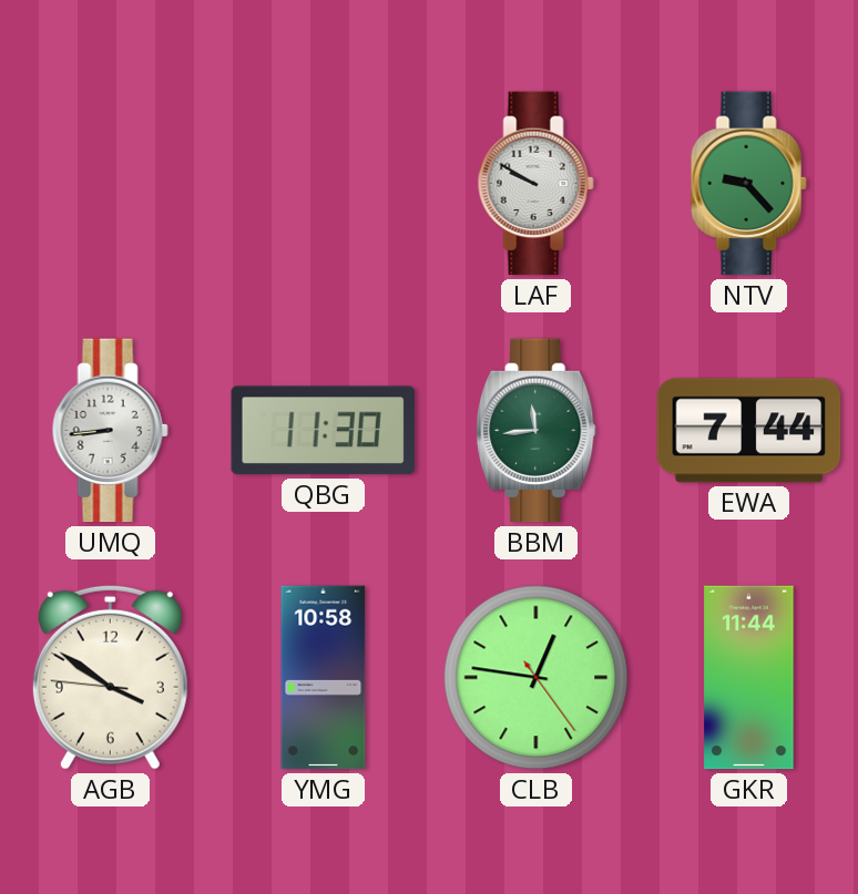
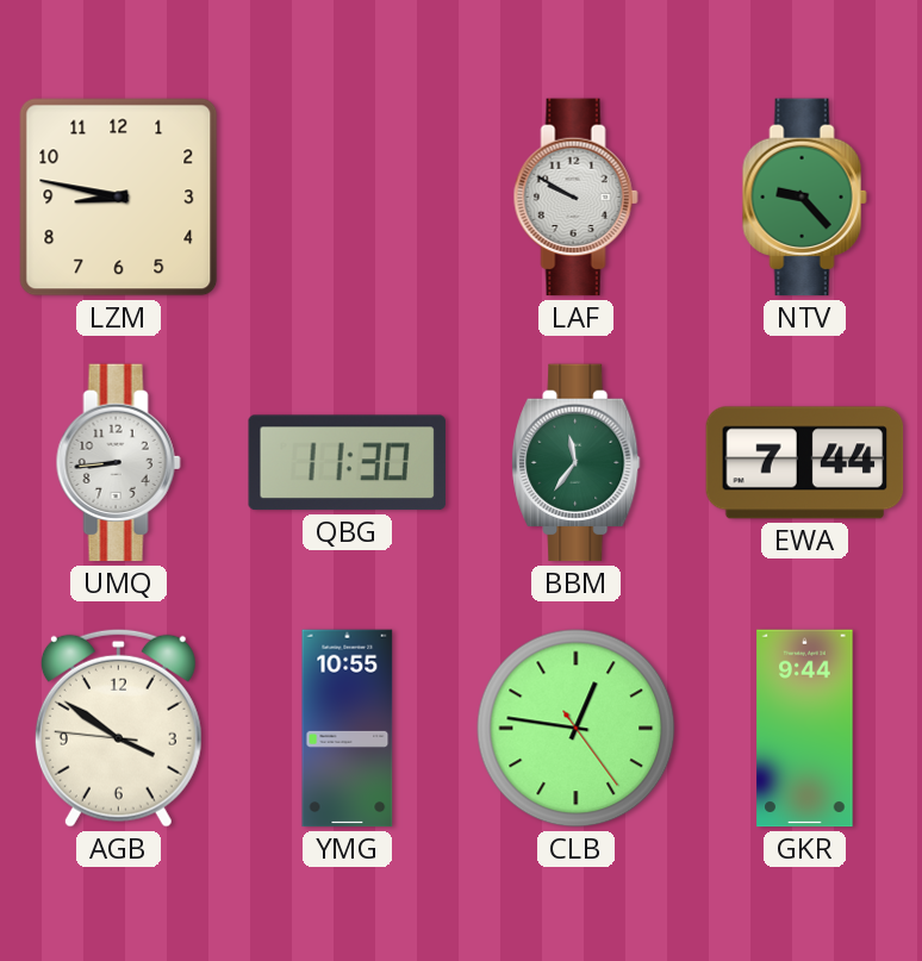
LZM: none -> 8:47
BBM: 11:44 -> 11:36
YMG: 10:58 -> 10:55
GKR: 11:44 -> 9:44
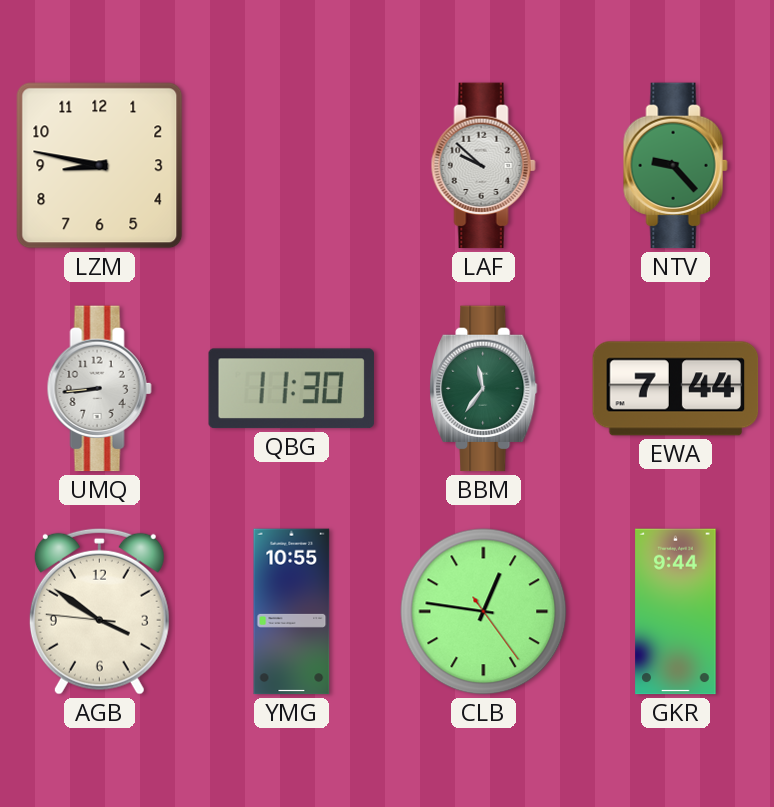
LAF: 9:50 -> 9:52
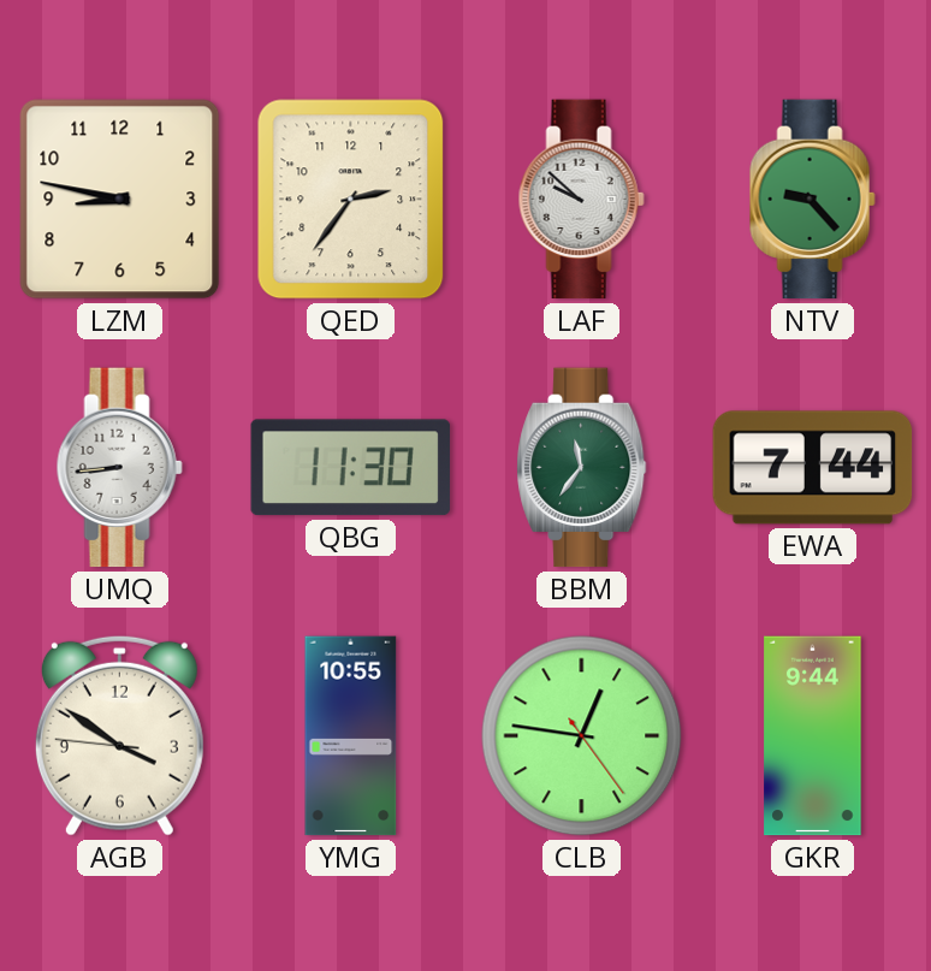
QED: none -> 2:36
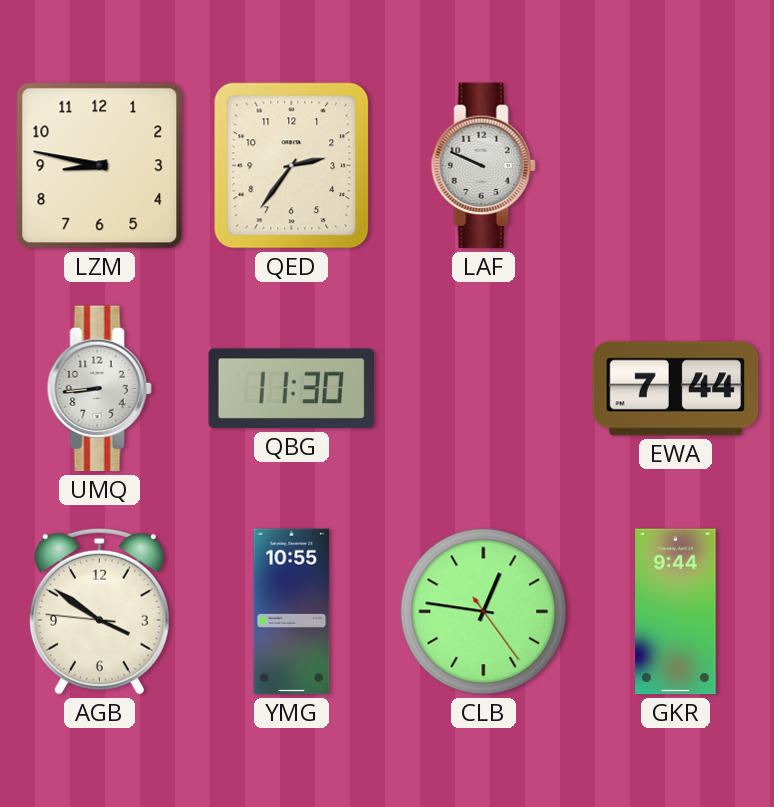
LAF: 9:52 -> 9:49
NTV: 9:23 -> none
BBM: 11:36 -> none
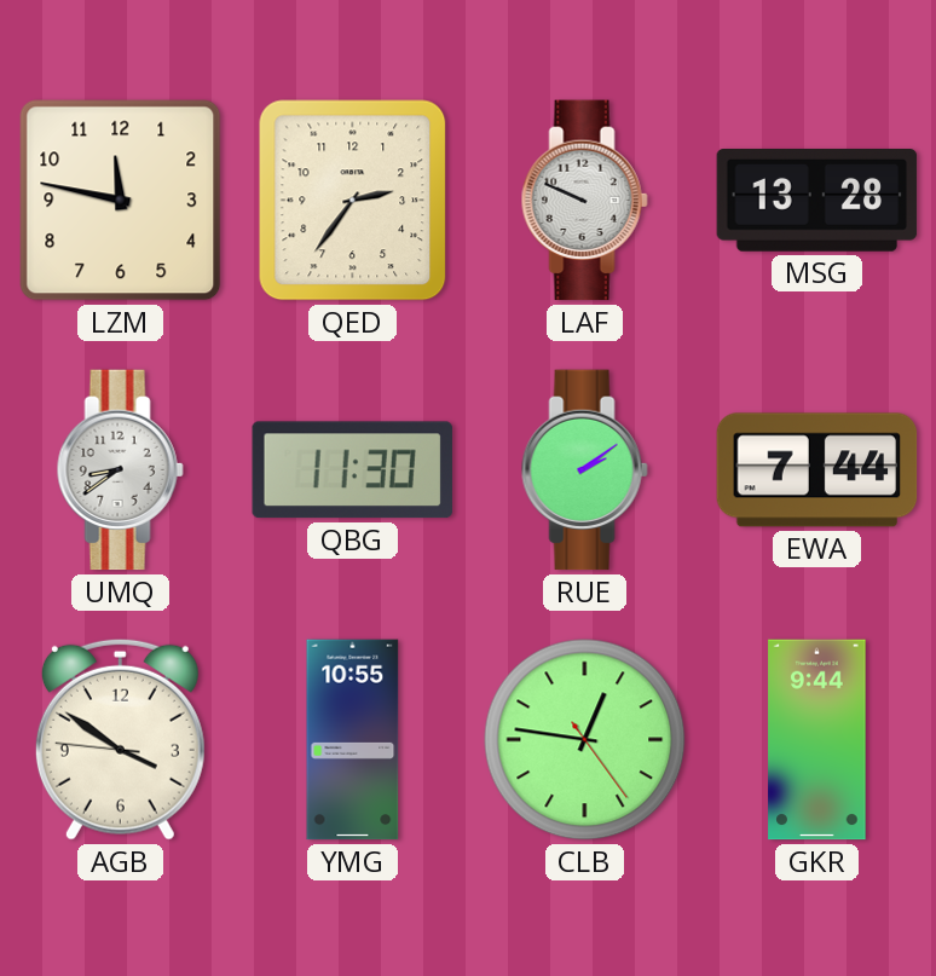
LZM: 8:47 -> 11:47
MSG: none -> 13:28
UMQ: 8:44 -> 8:39
RUE: none -> 2:09
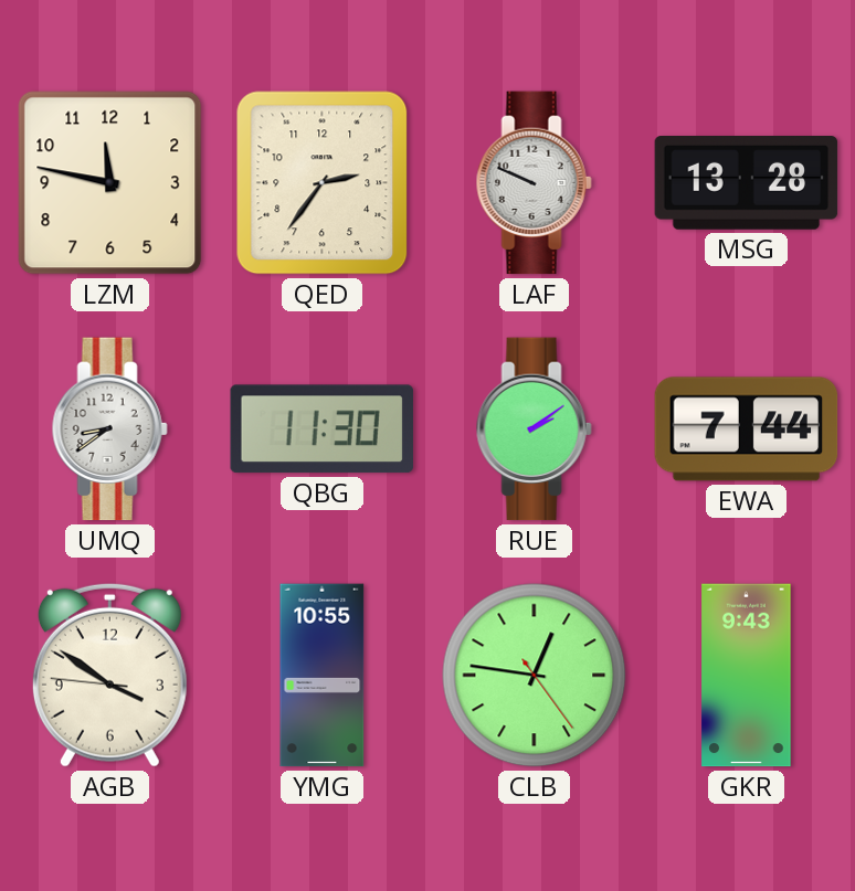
GKR: 9:44 -> 9:43
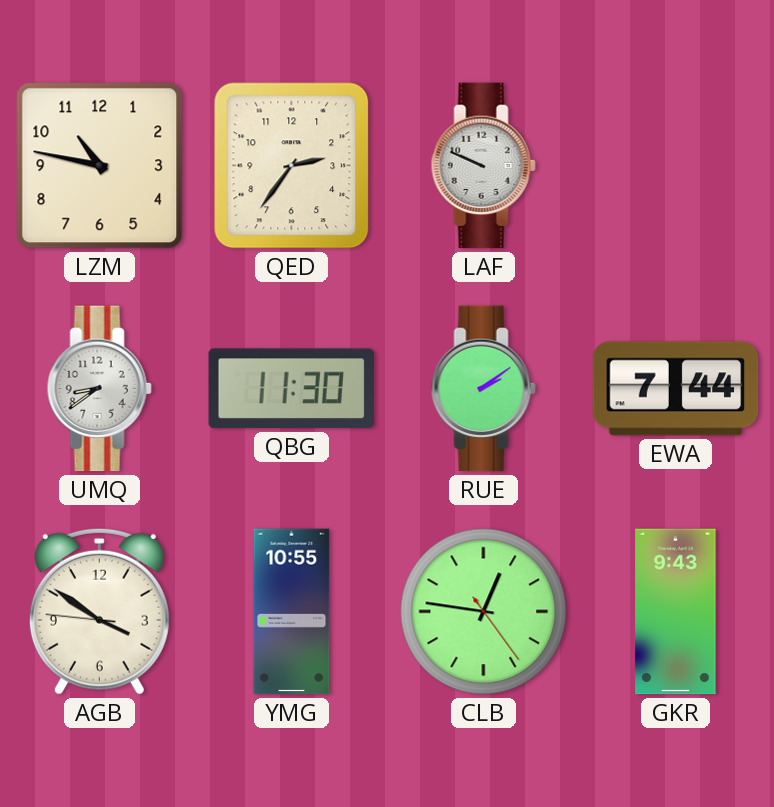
LZM: 11:47 -> 10:47
MSG: 13:28 -> none
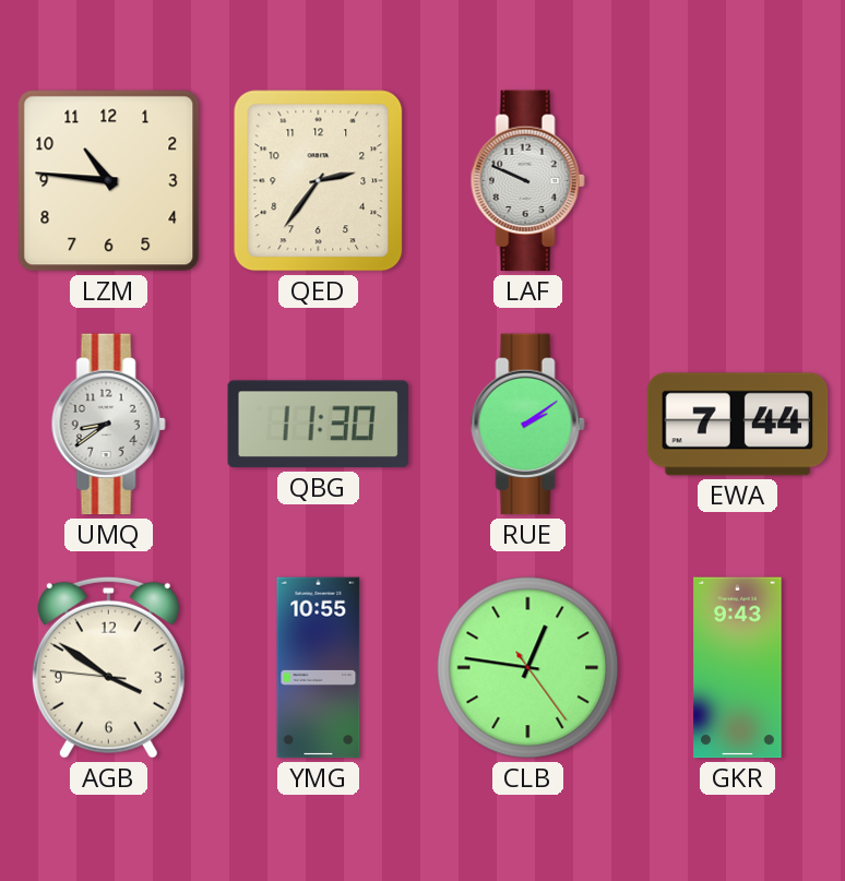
LZM: 10:47 -> 10:46
